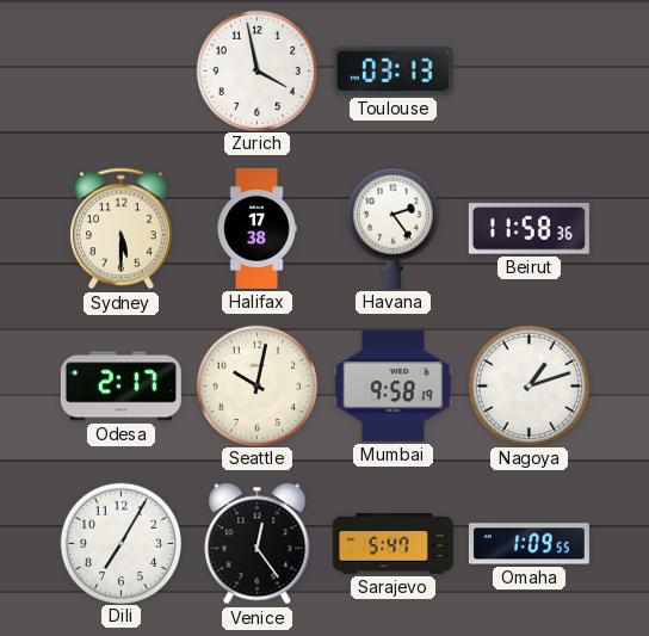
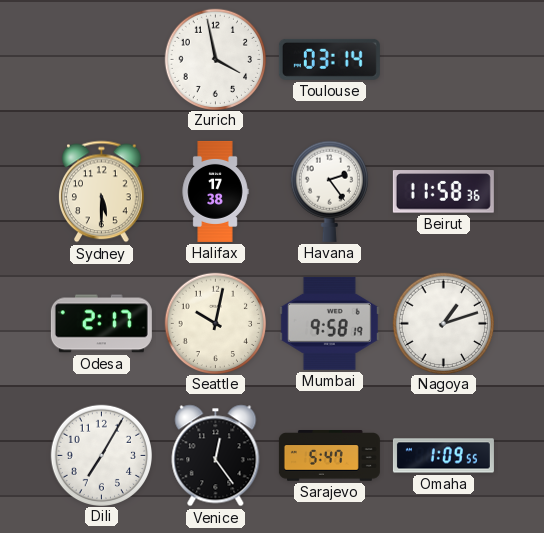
Toulouse: 03:13 -> 03:14
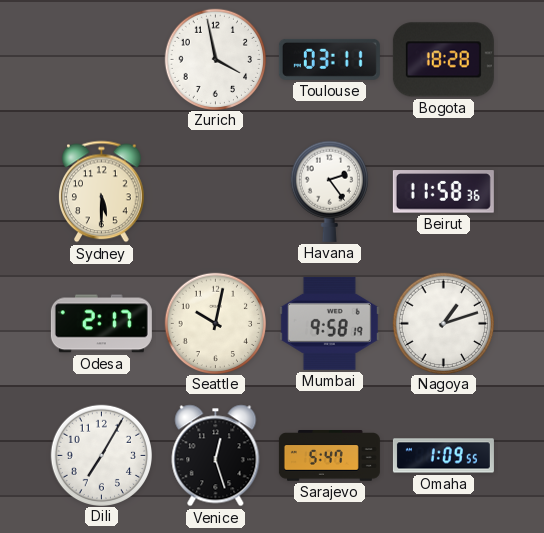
Toulouse: 03:14 -> 03:11
Bogota: none -> 18:28
Halifax: 17:38 -> none
Venice: 12:24 -> 12:27
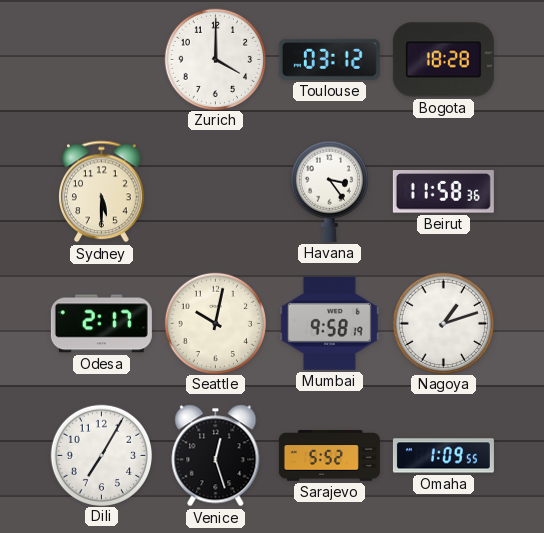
Zurich: 3:58 -> 4:00
Toulouse: 03:11 -> 03:12
Havana: 2:24 -> 3:24
Sarajevo: 5:47 -> 5:52
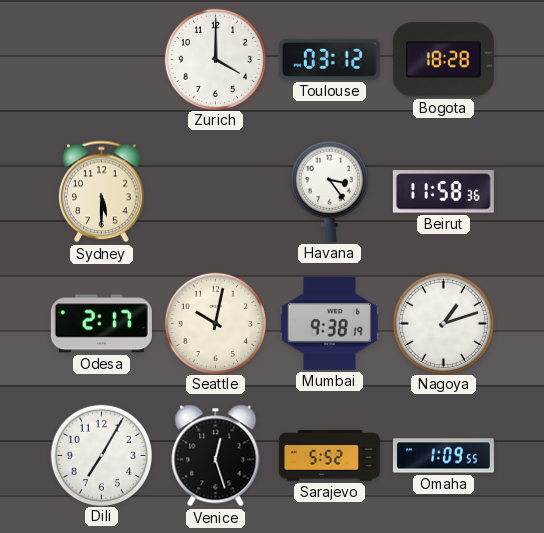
Mumbai: 9:58 -> 9:38
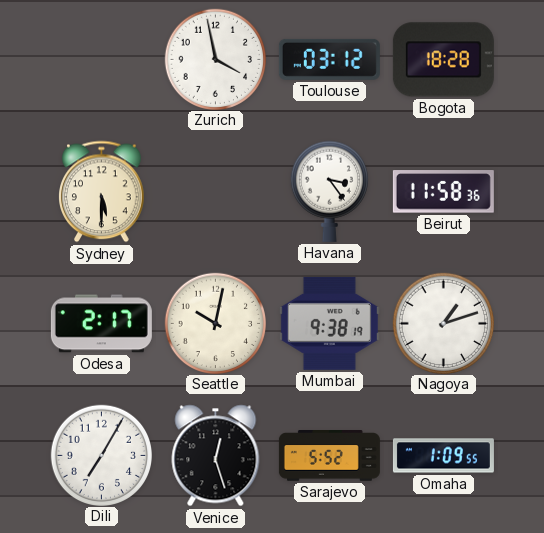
Zurich: 4:00 -> 3:58
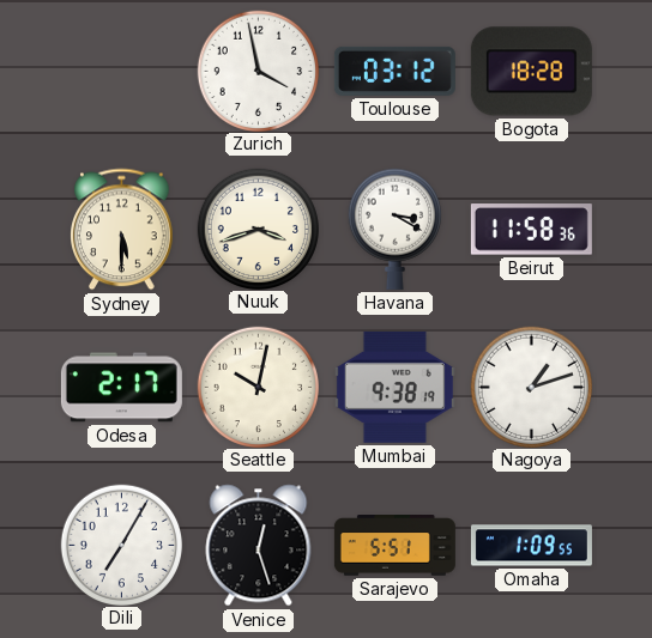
Nuuk: none -> 3:42
Havana: 3:24 -> 3:20
Sarajevo: 5:52 -> 5:51
